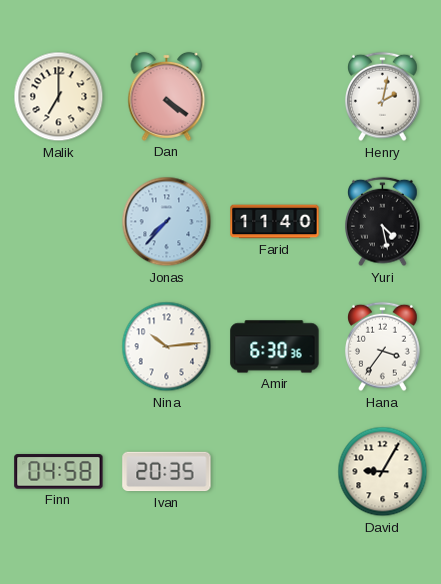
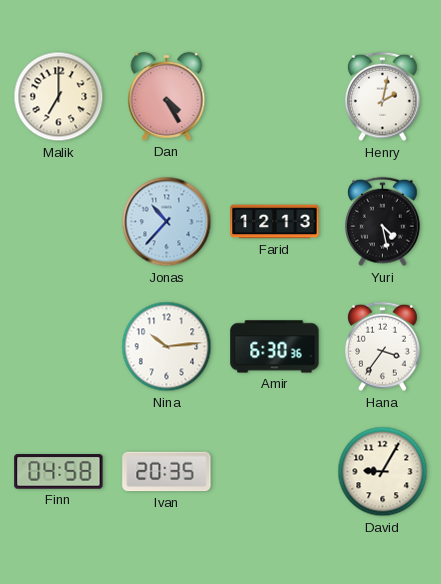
Dan: 4:21 -> 4:25
Jonas: 7:37 -> 10:37
Farid: 11:40 -> 12:13
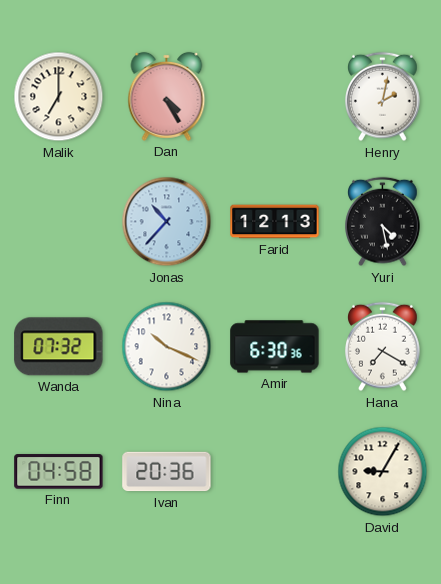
Wanda: none -> 07:32
Nina: 10:14 -> 10:19
Hana: 3:36 -> 7:20
Ivan: 20:35 -> 20:36
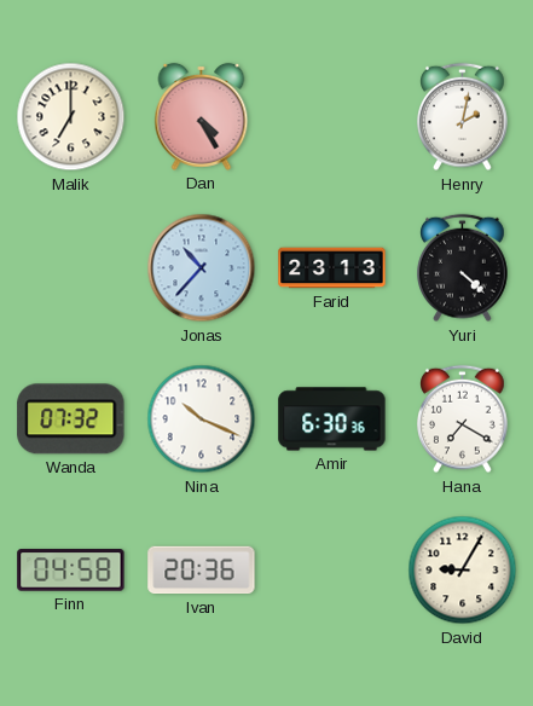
Farid: 12:13 -> 23:13
Yuri: 4:28 -> 4:22
